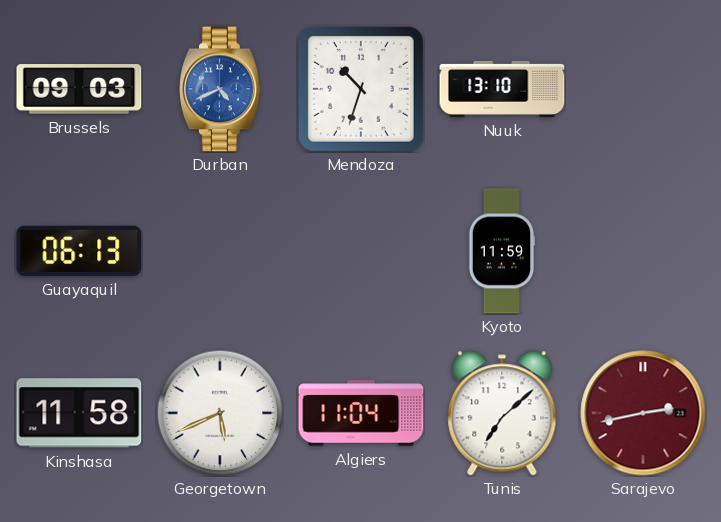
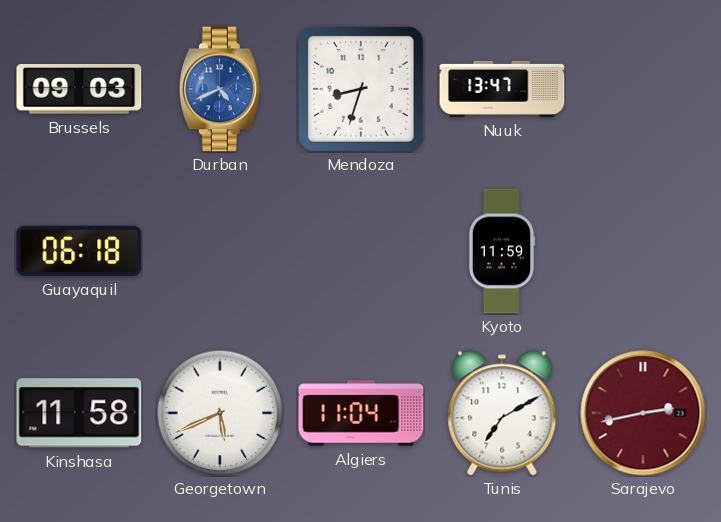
Mendoza: 10:33 -> 8:33
Nuuk: 13:10 -> 13:47
Guayaquil: 06:13 -> 06:18
Tunis: 7:08 -> 7:10
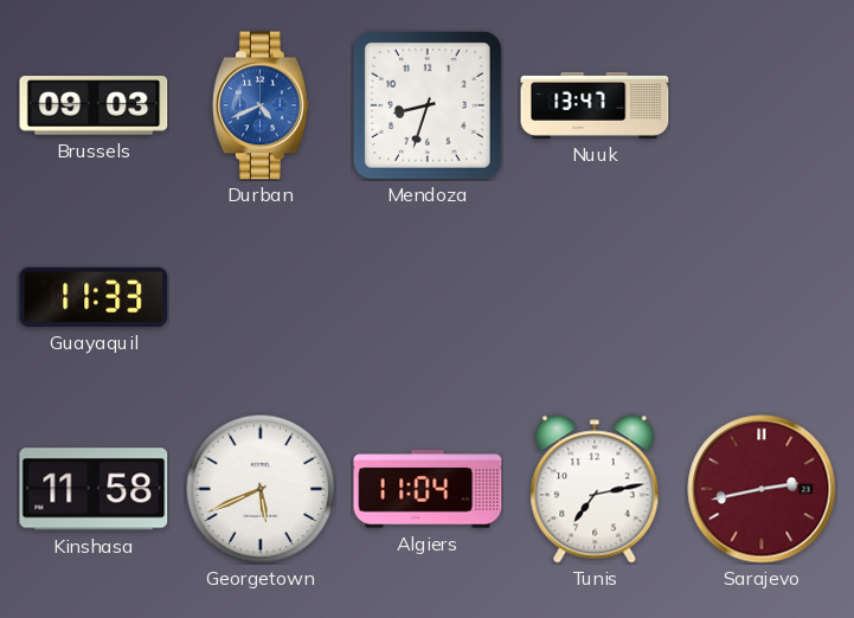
Guayaquil: 06:18 -> 11:33
Kyoto: 11:59 -> none
Tunis: 7:10 -> 7:13
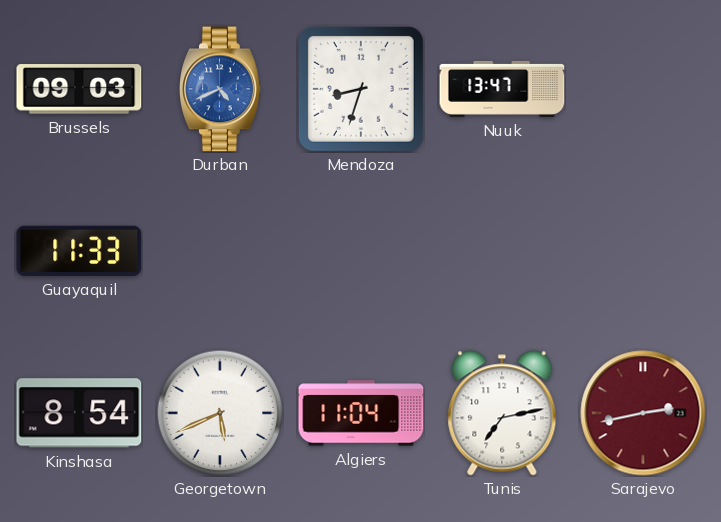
Kinshasa: 11:58 -> 8:54
